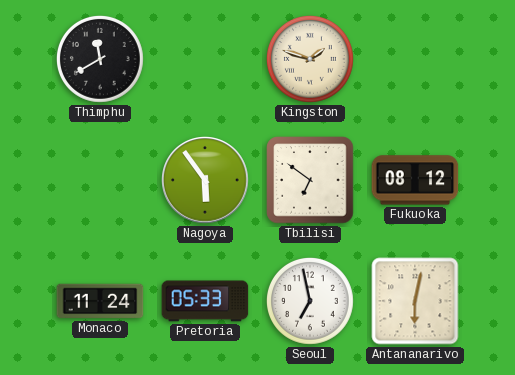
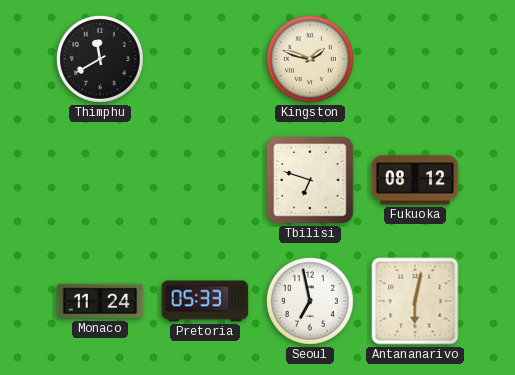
Nagoya: 5:54 -> none
Tbilisi: 6:51 -> 6:48
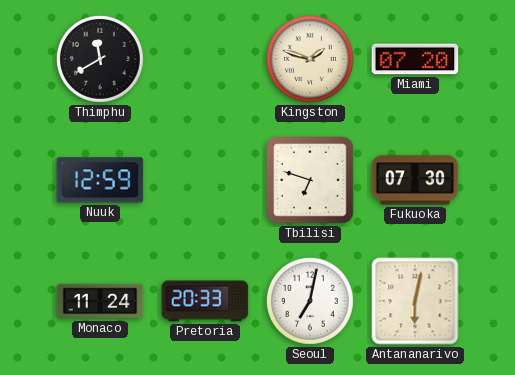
Miami: none -> 07:20
Nuuk: none -> 12:59
Fukuoka: 08:12 -> 07:30
Pretoria: 05:33 -> 20:33
Seoul: 6:58 -> 7:02
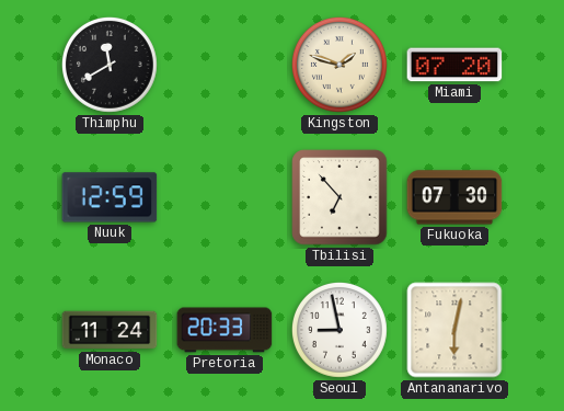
Tbilisi: 6:48 -> 6:53
Seoul: 7:02 -> 8:58
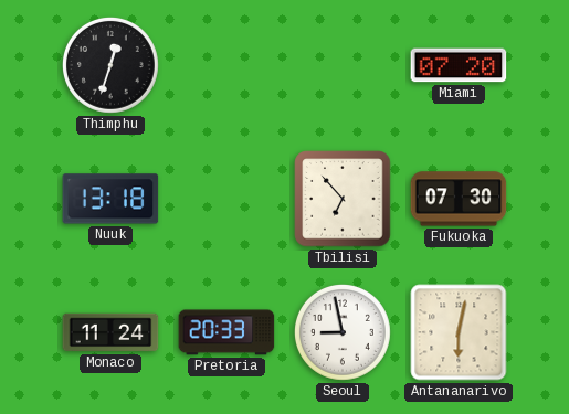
Thimphu: 11:40 -> 12:33
Kingston: 1:48 -> none
Nuuk: 12:59 -> 13:18
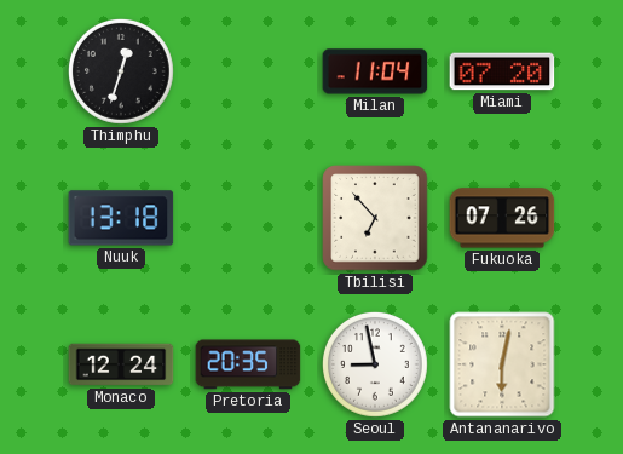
Milan: none -> 11:04
Fukuoka: 07:30 -> 07:26
Monaco: 11:24 -> 12:24
Pretoria: 20:33 -> 20:35
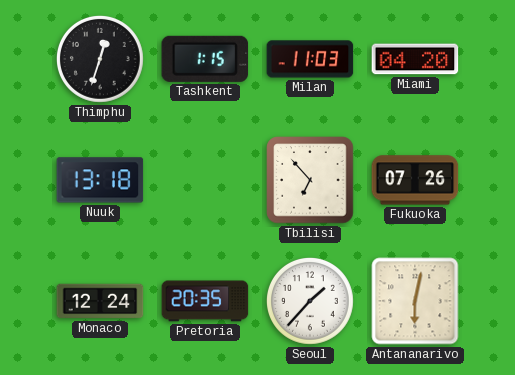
Tashkent: none -> 1:15
Milan: 11:04 -> 11:03
Miami: 07:20 -> 04:20
Seoul: 8:58 -> 1:37
